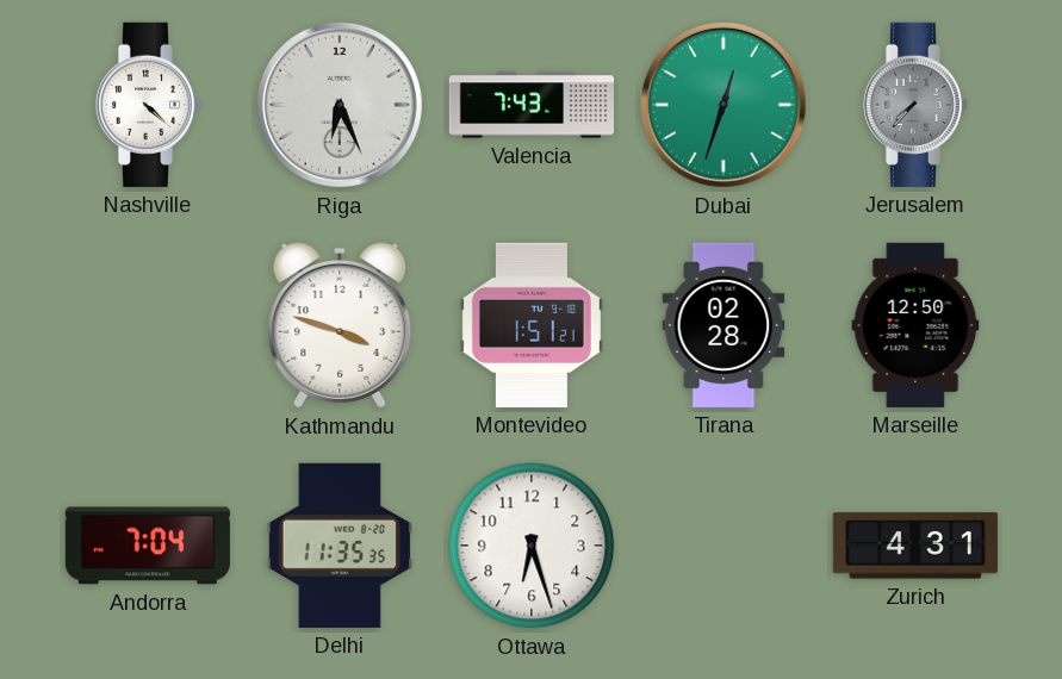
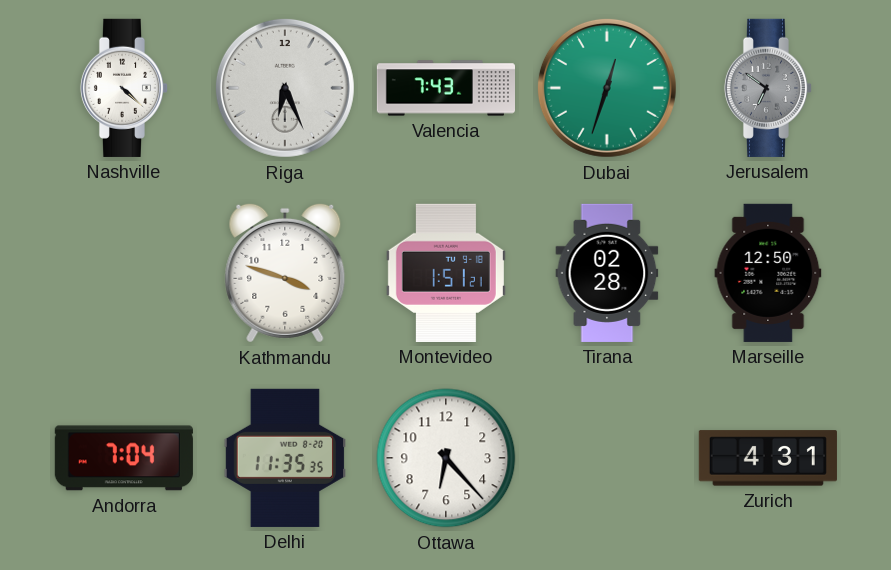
Jerusalem: 7:37 -> 6:51
Ottawa: 6:27 -> 6:23
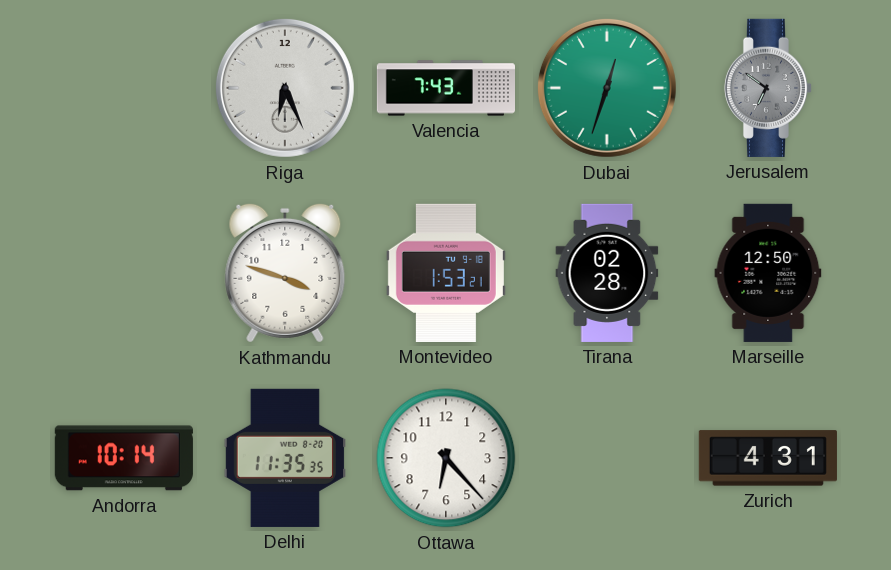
Nashville: 4:22 -> none
Montevideo: 1:51 -> 1:53
Andorra: 7:04 -> 10:14
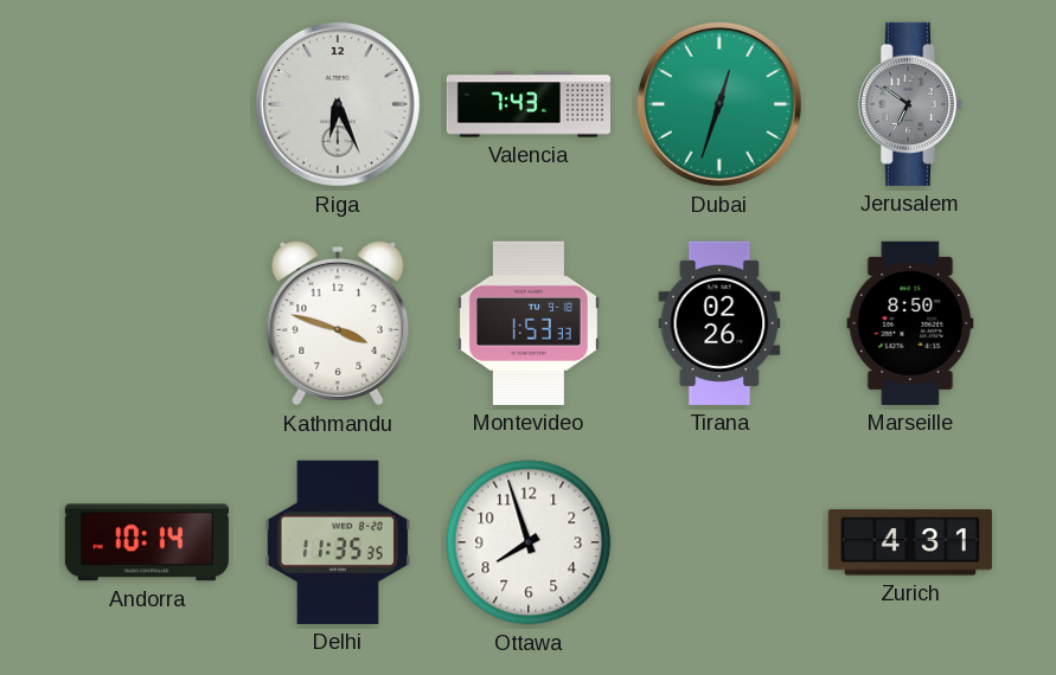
Montevideo: 1:53:21 -> 1:53:33
Tirana: 02:28 -> 02:26
Marseille: 12:50 -> 8:50
Ottawa: 6:23 -> 7:57
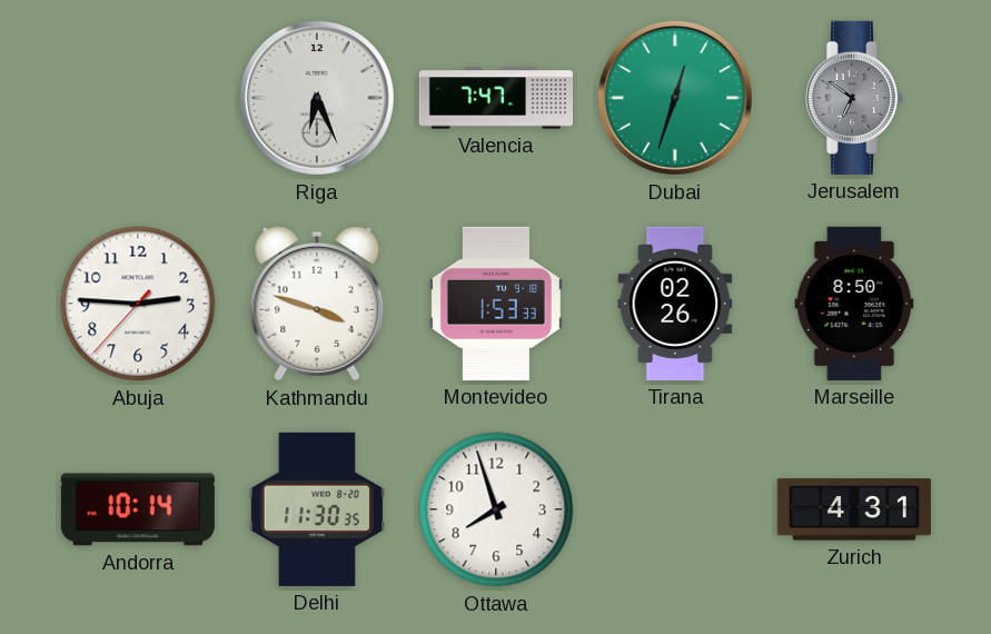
Valencia: 7:43 -> 7:47
Abuja: none -> 2:45
Delhi: 11:35 -> 11:30
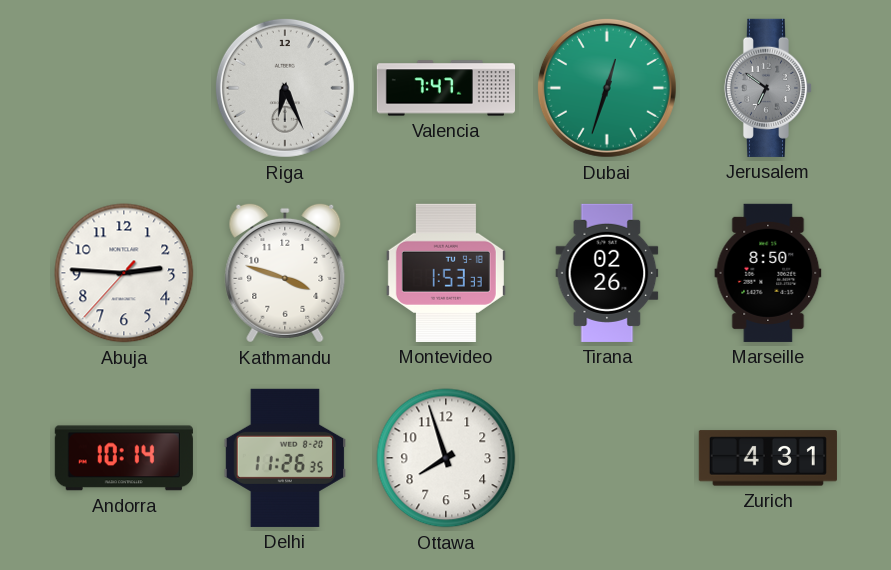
Delhi: 11:30 -> 11:26
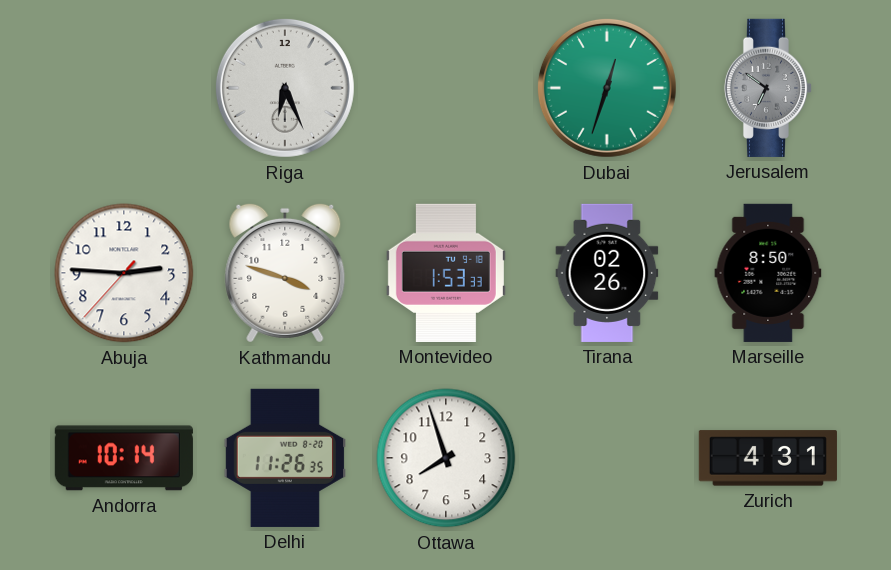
Valencia: 7:47 -> none
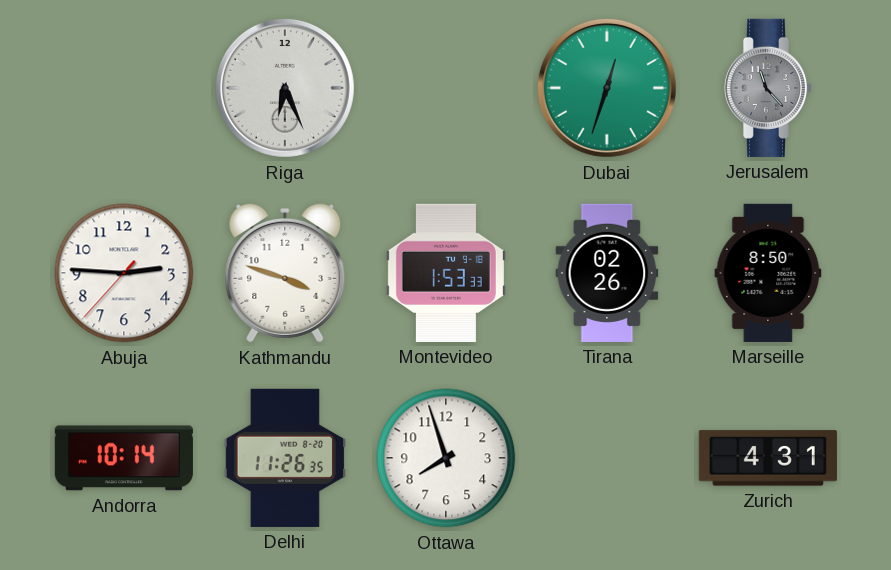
Jerusalem: 6:51 -> 11:23
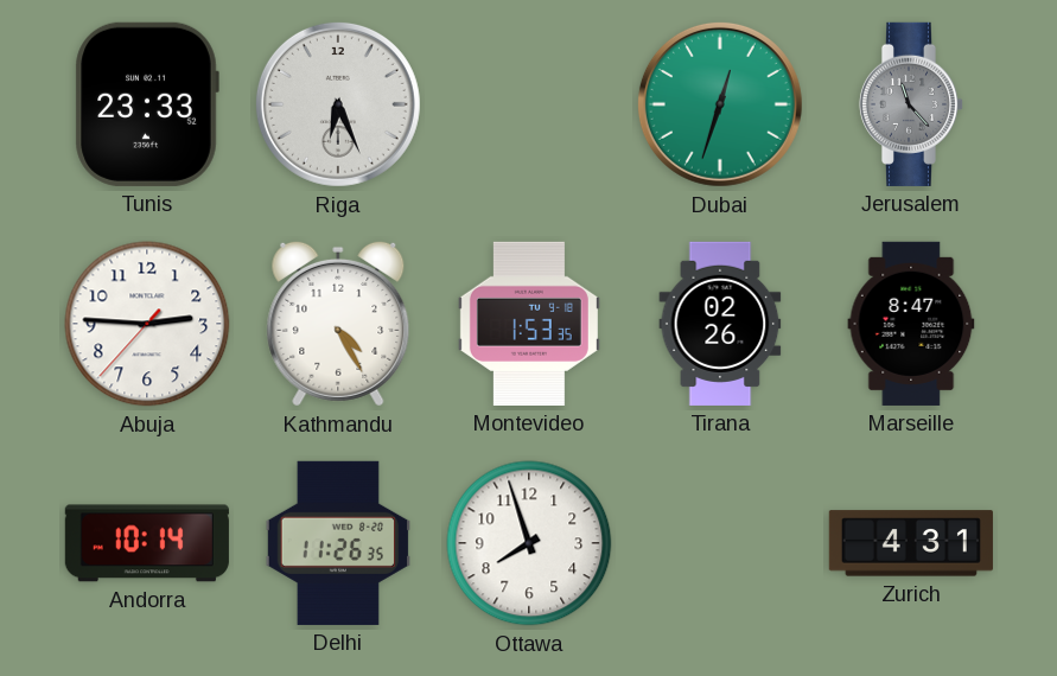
Tunis: none -> 23:33
Kathmandu: 3:48 -> 4:25
Montevideo: 1:53:33 -> 1:53:35
Marseille: 8:50 -> 8:47
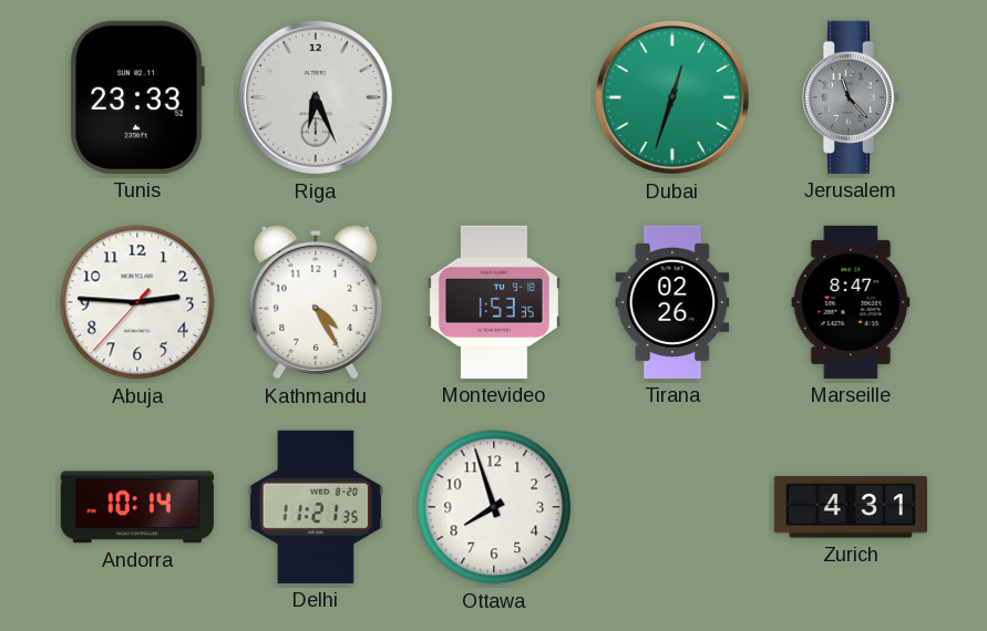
Delhi: 11:26 -> 11:21
